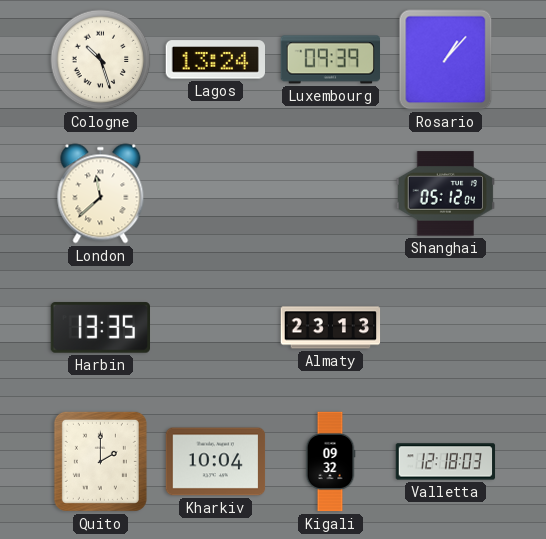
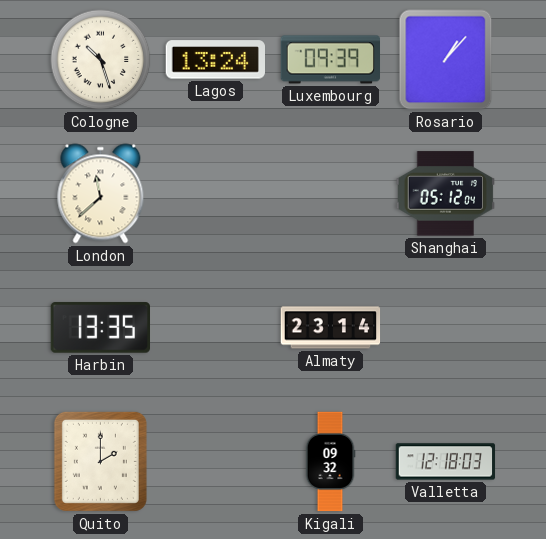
Almaty: 23:13 -> 23:14
Kharkiv: 10:04 -> none
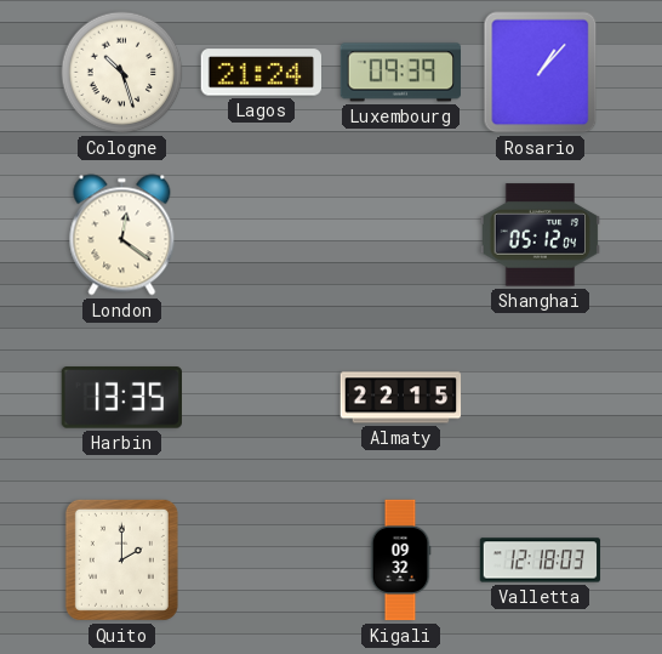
Lagos: 13:24 -> 21:24
London: 11:38 -> 12:21
Almaty: 23:14 -> 22:15
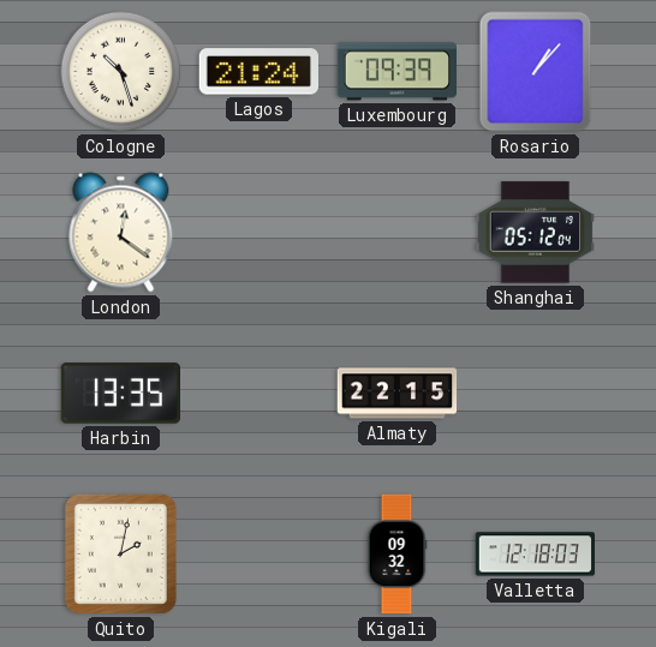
Quito: 2:00 -> 2:02
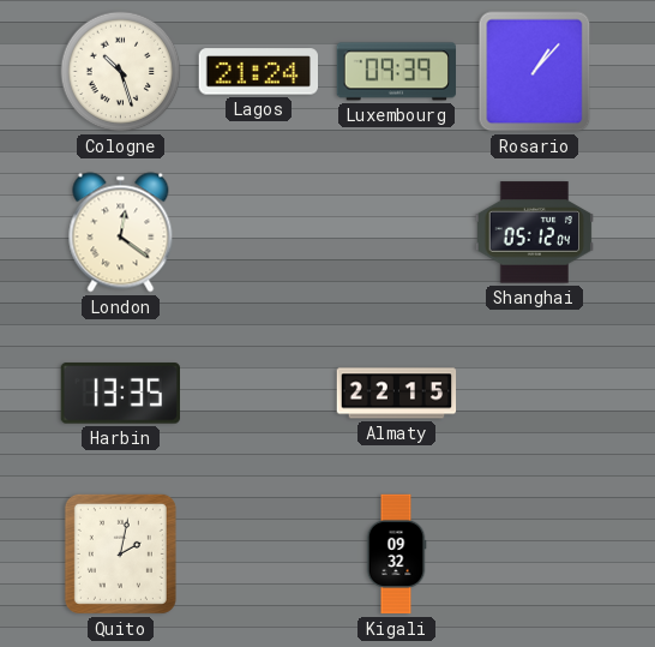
Valletta: 12:18 -> none
